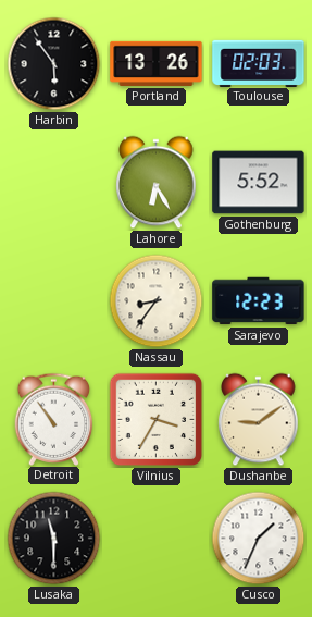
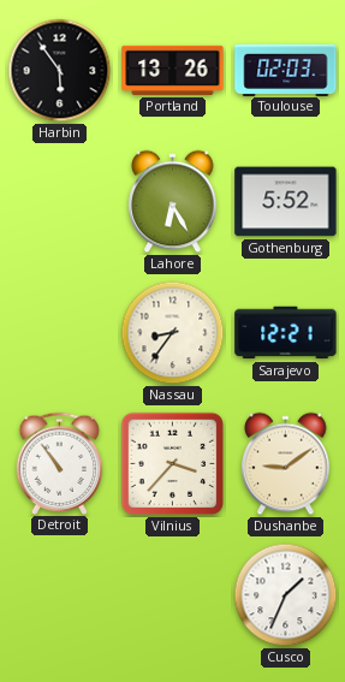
Sarajevo: 12:23 -> 12:21
Vilnius: 3:35 -> 3:37
Lusaka: 11:30 -> none
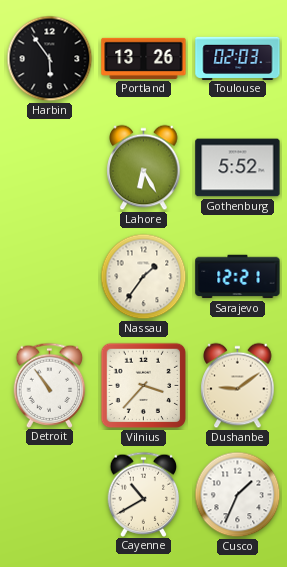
Nassau: 8:36 -> 1:36
Cayenne: none -> 10:40
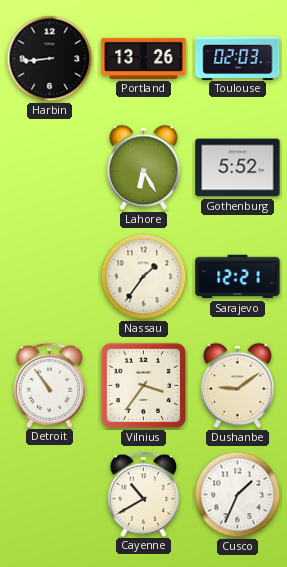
Harbin: 5:54 -> 8:44
Vilnius: 3:37 -> 3:36
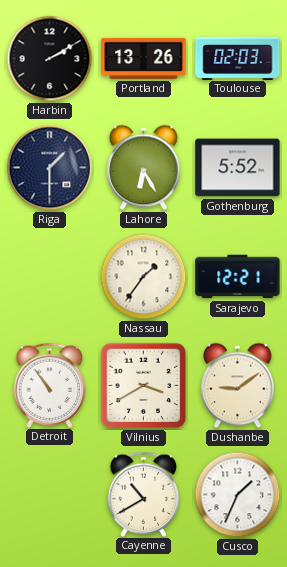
Harbin: 8:44 -> 2:10
Riga: none -> 1:30
Vilnius: 3:36 -> 3:40
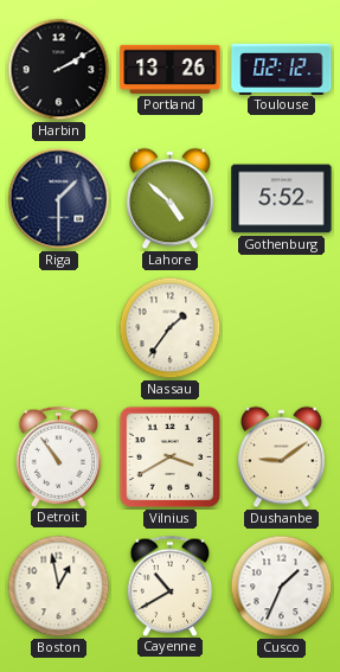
Toulouse: 02:03 -> 02:12
Lahore: 6:25 -> 4:52
Sarajevo: 12:21 -> none
Boston: none -> 12:58
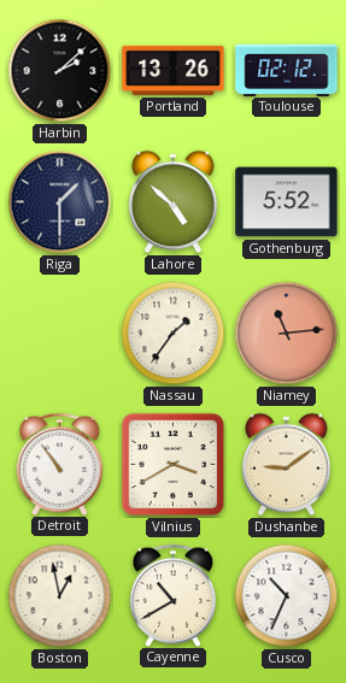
Harbin: 2:10 -> 2:08
Niamey: none -> 11:14
Cusco: 1:34 -> 10:34
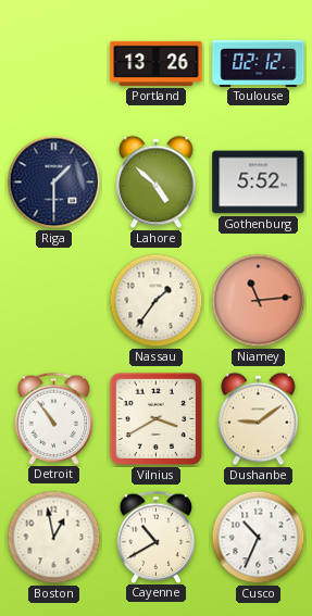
Harbin: 2:08 -> none
